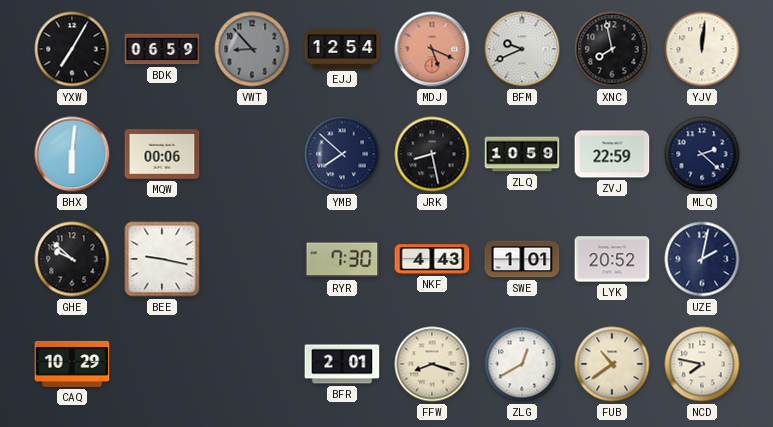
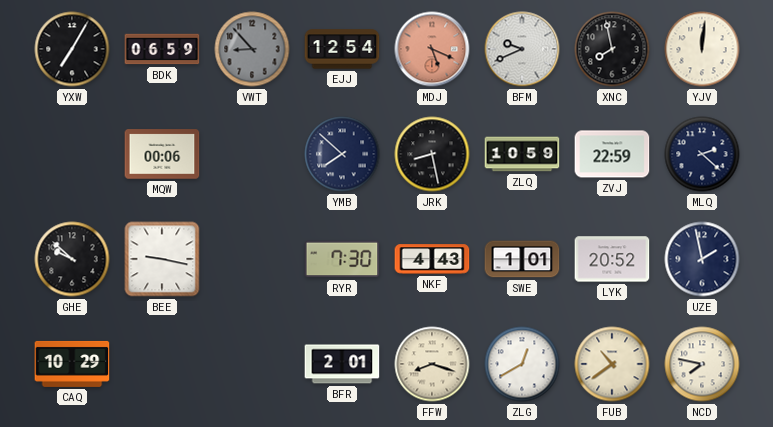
BHX: 6:01 -> none
UZE: 2:02 -> 1:58
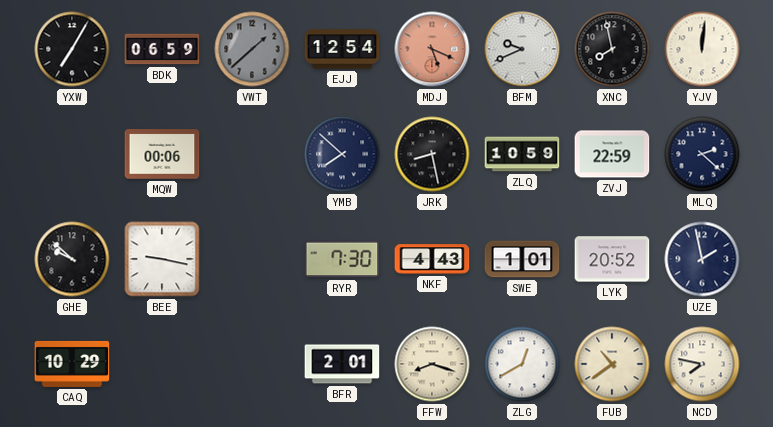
VWT: 8:53 -> 1:38
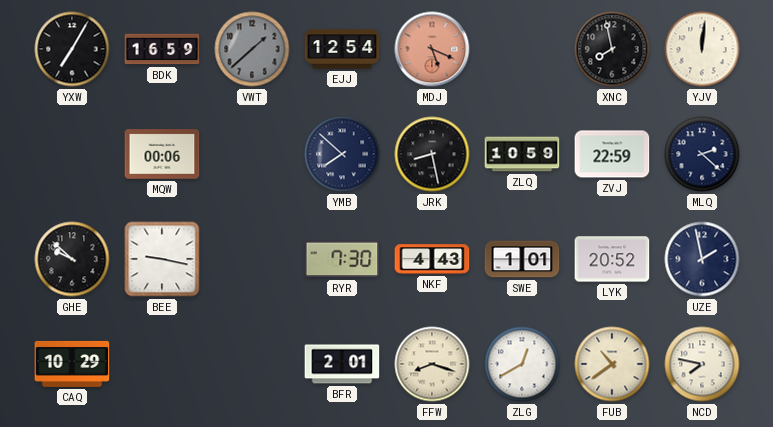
BDK: 06:59 -> 16:59
BFM: 9:41 -> none
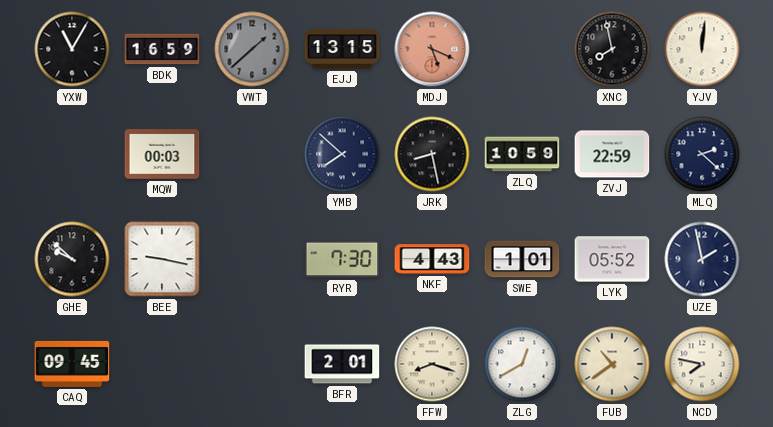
YXW: 7:05 -> 11:05
EJJ: 12:54 -> 13:15
MQW: 00:06 -> 00:03
LYK: 20:52 -> 05:52
CAQ: 10:29 -> 09:45
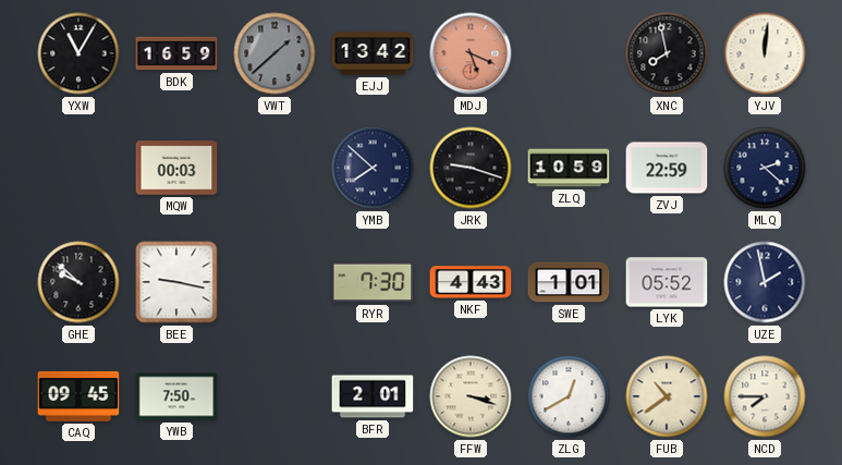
EJJ: 13:15 -> 13:42
JRK: 8:28 -> 9:18
YWB: none -> 7:50
FFW: 8:18 -> 3:18
NCD: 7:47 -> 7:45
